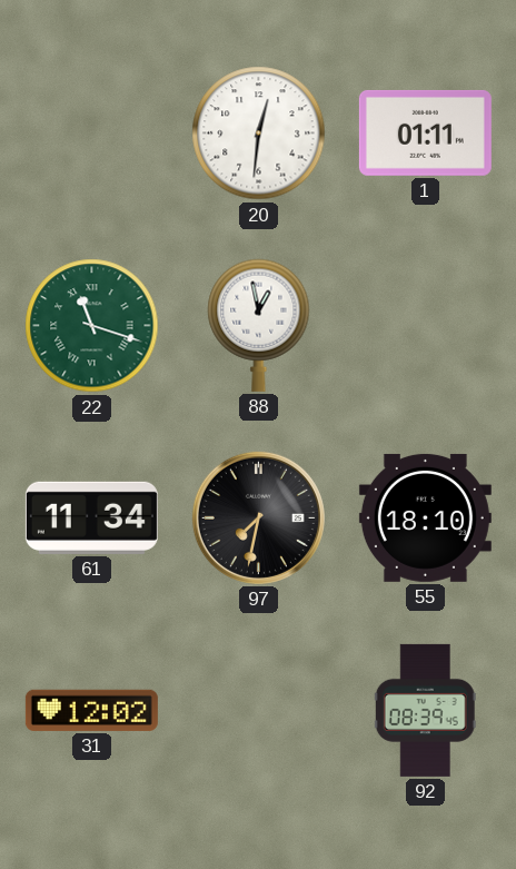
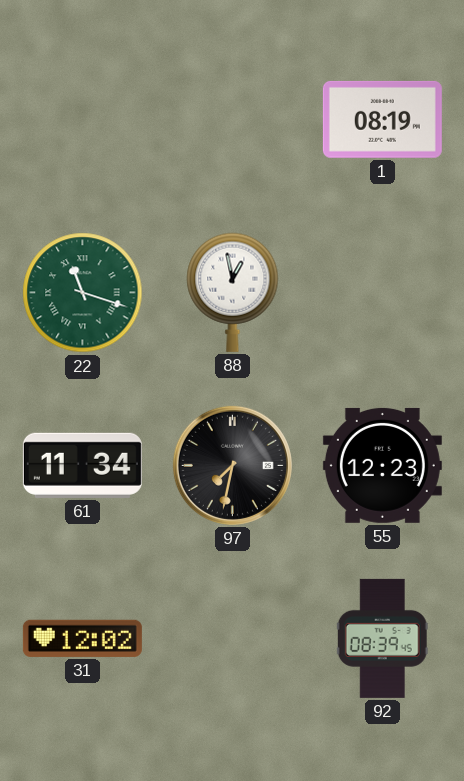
20: 12:31 -> none
1: 01:11 -> 08:19
55: 18:10 -> 12:23
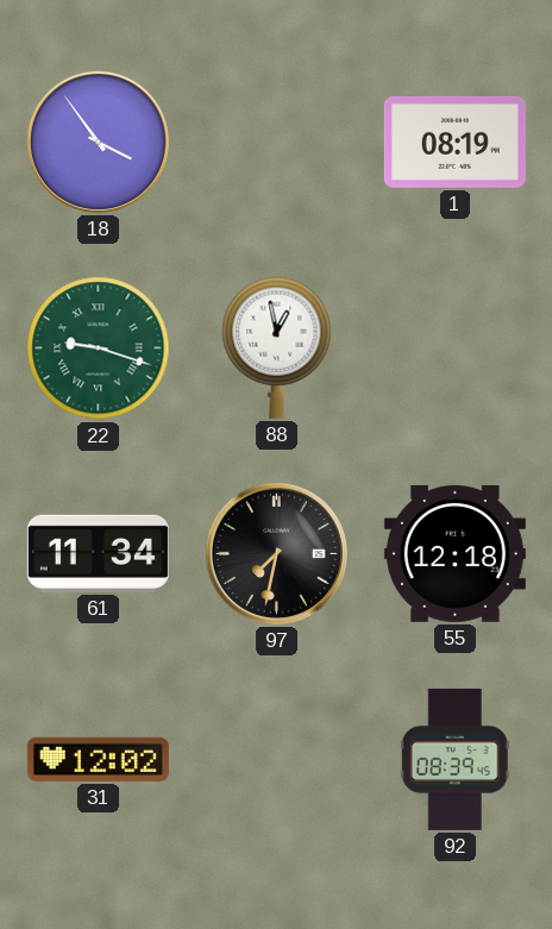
18: none -> 3:54
22: 11:18 -> 9:18
55: 12:23 -> 12:18
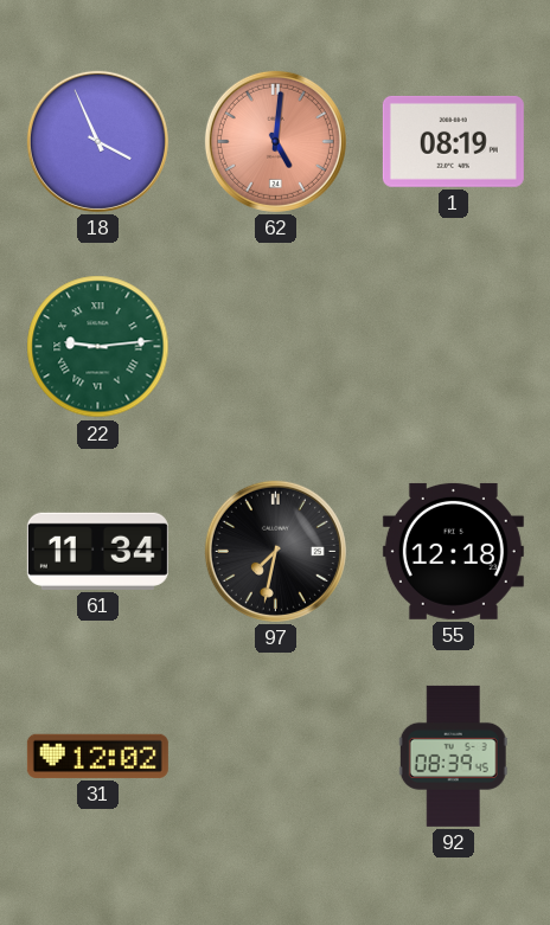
18: 3:54 -> 3:56
62: none -> 5:01
22: 9:18 -> 9:14
88: 12:58 -> none
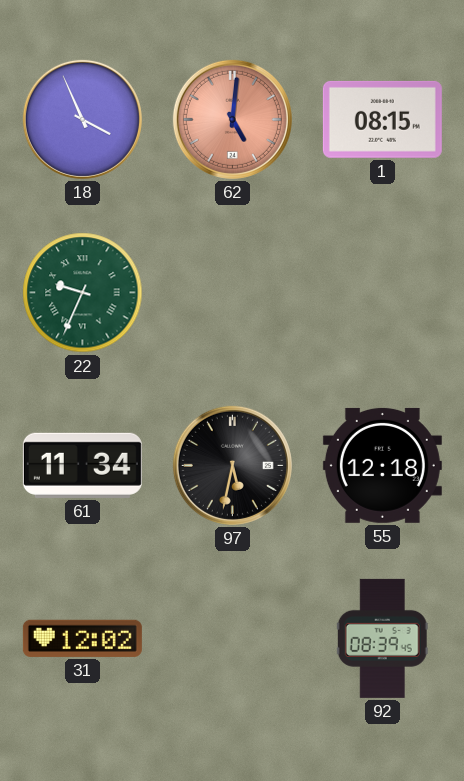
1: 08:19 -> 08:15
22: 9:14 -> 9:34
97: 7:32 -> 5:32
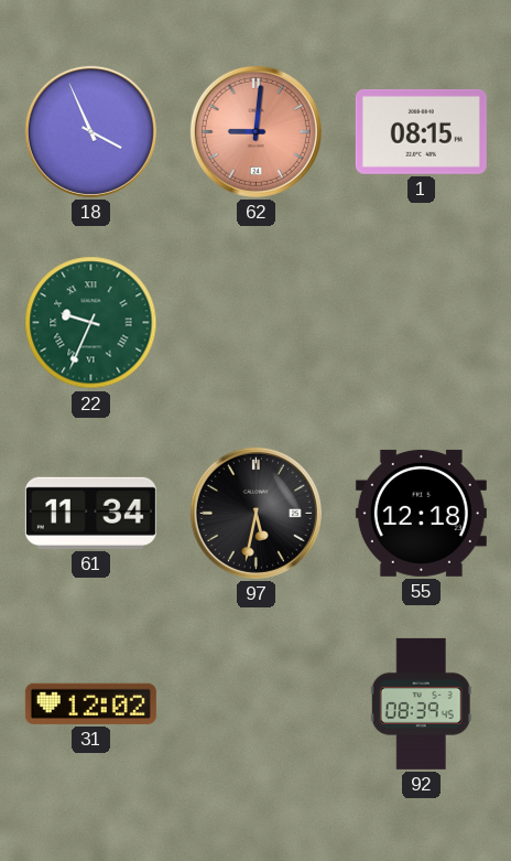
62: 5:01 -> 9:01
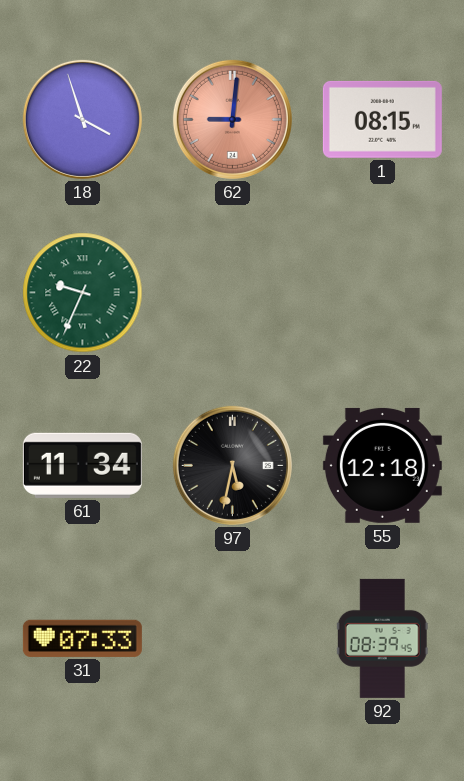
18: 3:56 -> 3:57
31: 12:02 -> 07:33
